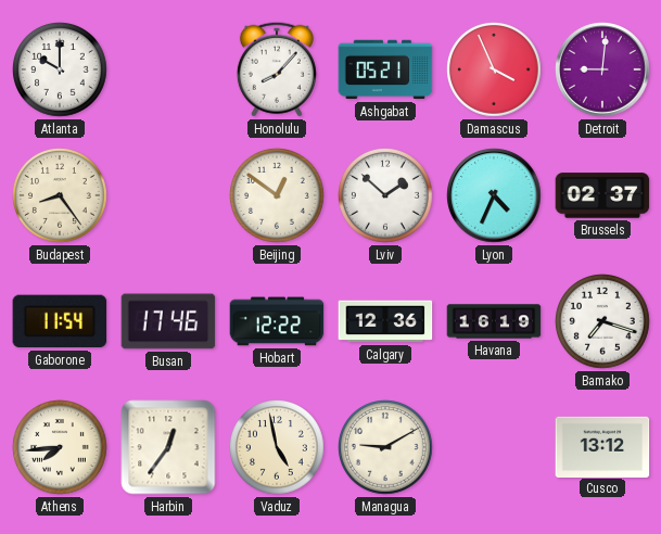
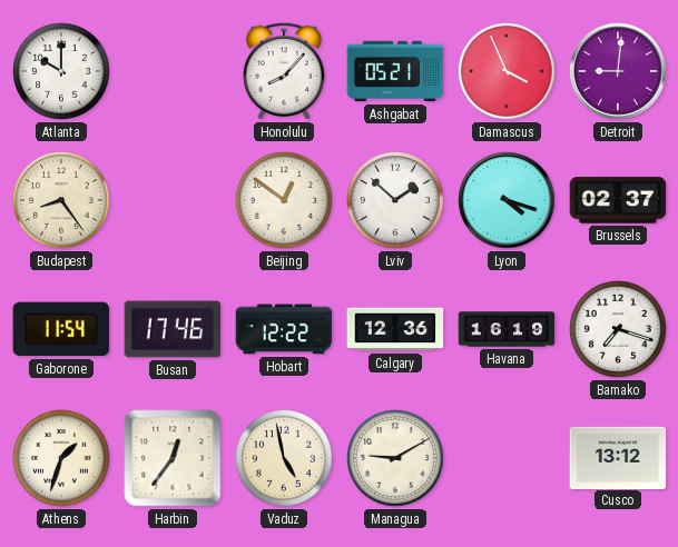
Lyon: 4:34 -> 4:18
Athens: 7:44 -> 1:33
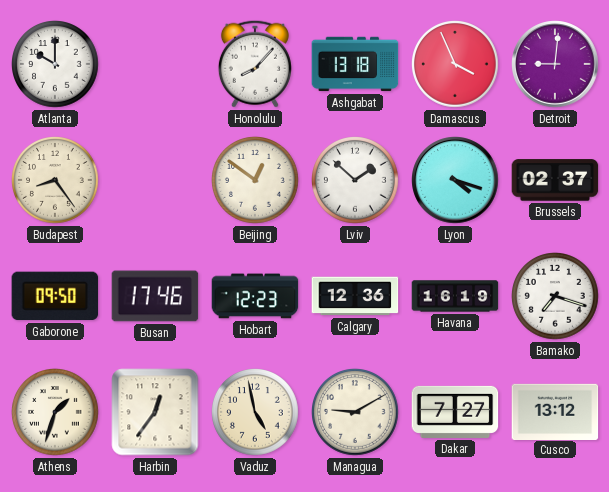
Ashgabat: 05:21 -> 13:18
Gaborone: 11:54 -> 09:50
Hobart: 12:22 -> 12:23
Dakar: none -> 7:27
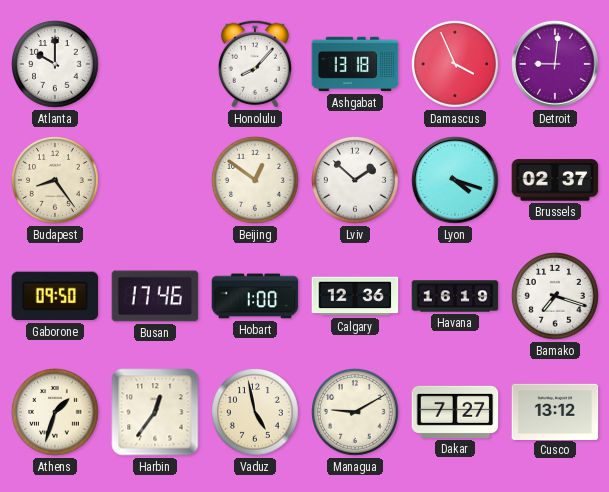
Hobart: 12:23 -> 1:00
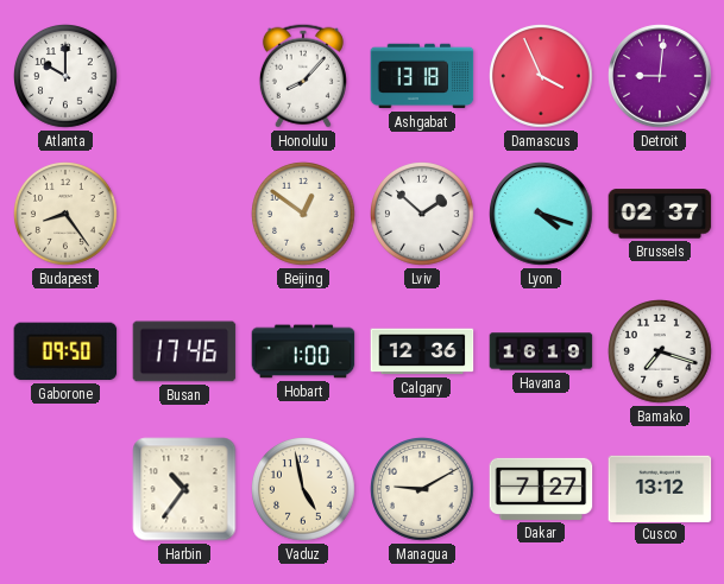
Athens: 1:33 -> none
Harbin: 12:36 -> 10:36
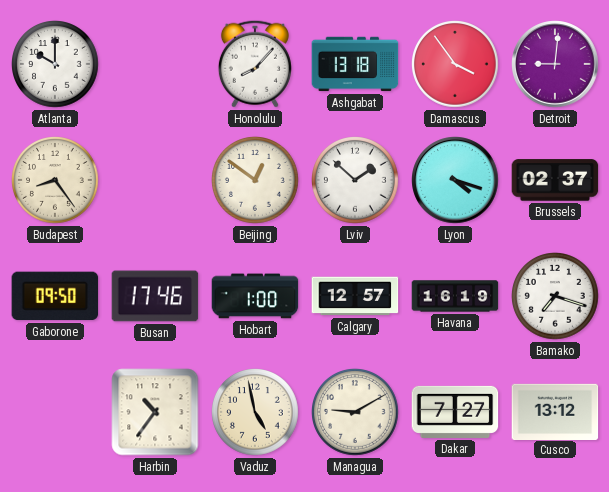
Damascus: 3:56 -> 3:54
Calgary: 12:36 -> 12:57
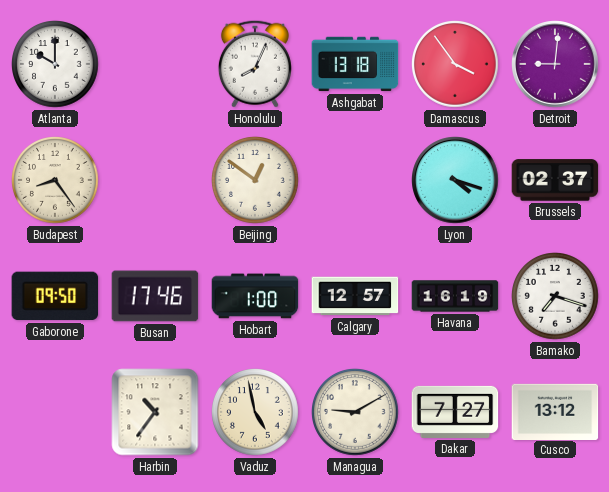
Honolulu: 8:07 -> 8:04
Lviv: 1:52 -> none
